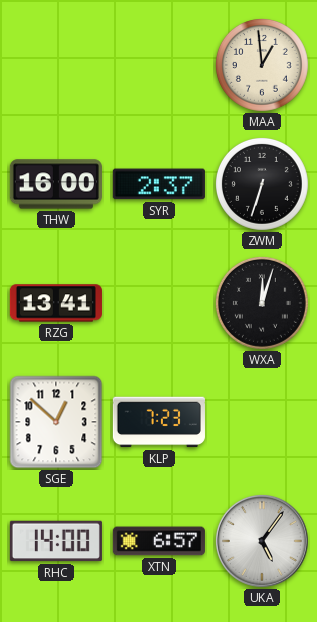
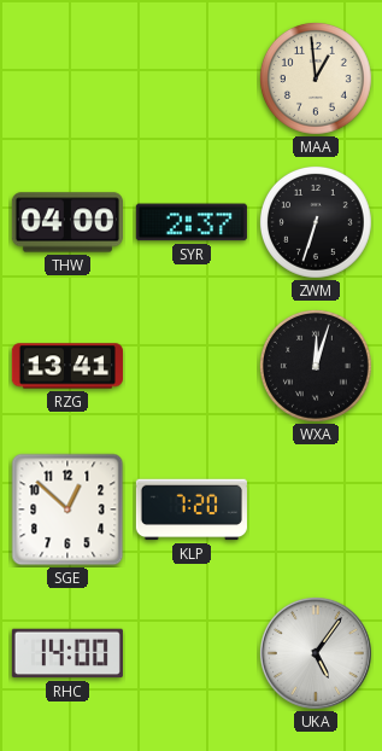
THW: 16:00 -> 04:00
KLP: 7:23 -> 7:20
XTN: 6:57 -> none
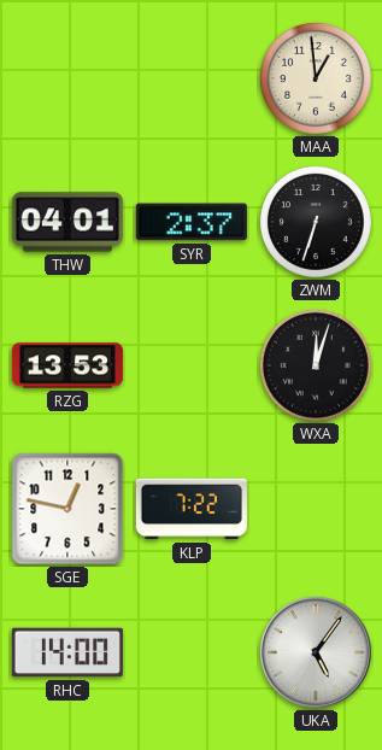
THW: 04:00 -> 04:01
RZG: 13:41 -> 13:53
SGE: 12:52 -> 12:47
KLP: 7:20 -> 7:22
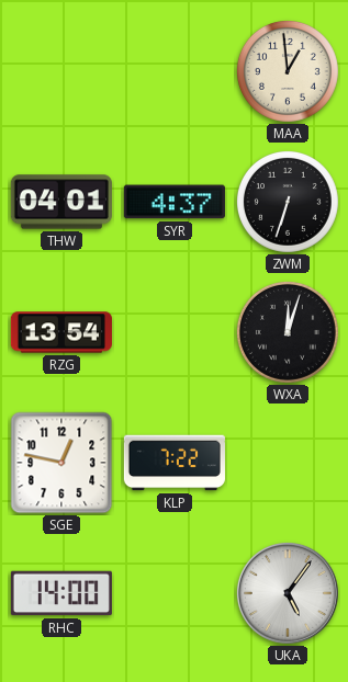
SYR: 2:37 -> 4:37
RZG: 13:53 -> 13:54
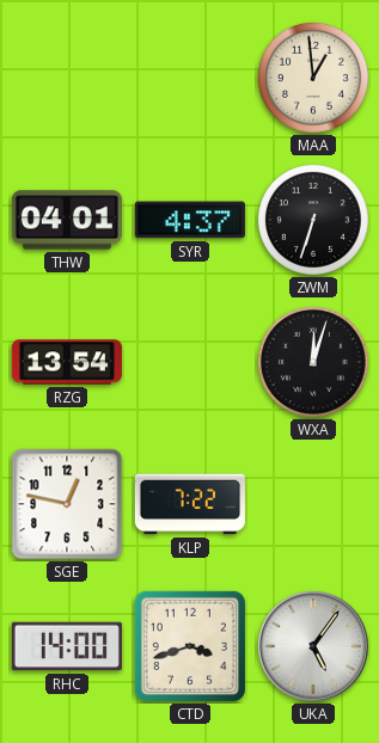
CTD: none -> 3:42
